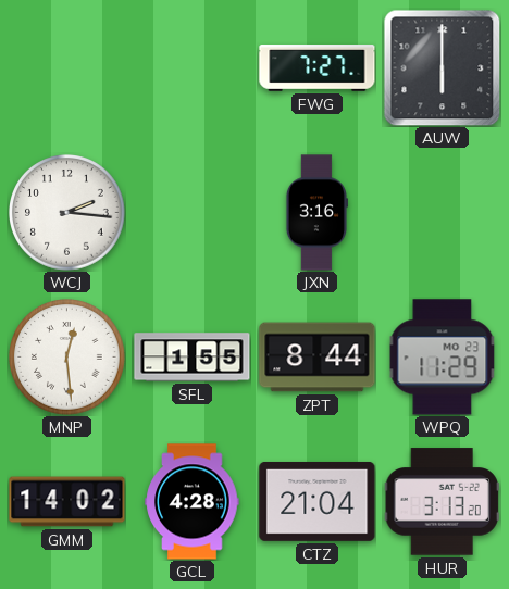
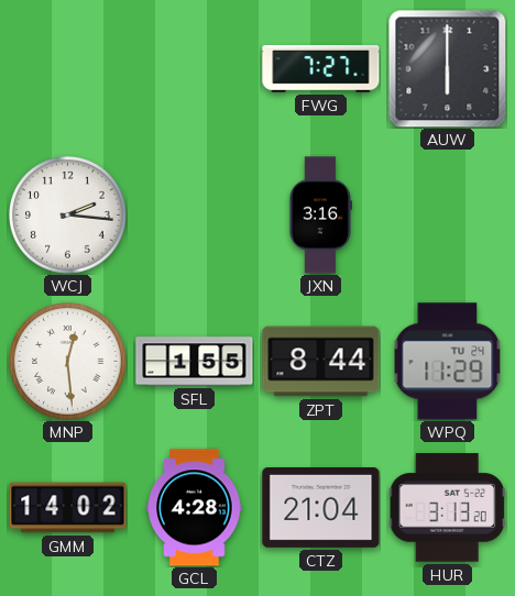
WPQ date: MO 23 -> TU 24
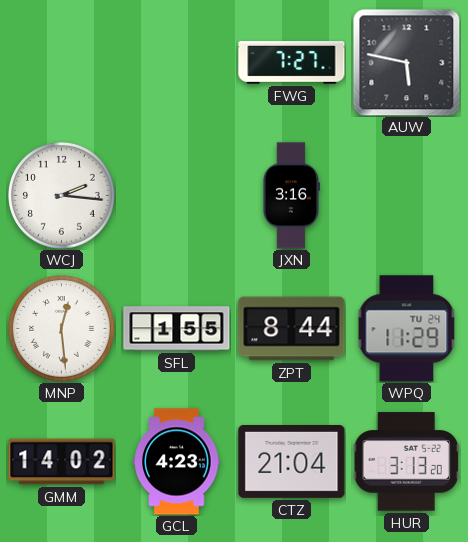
AUW: 6:00 -> 5:47
GCL: 4:28 -> 4:23
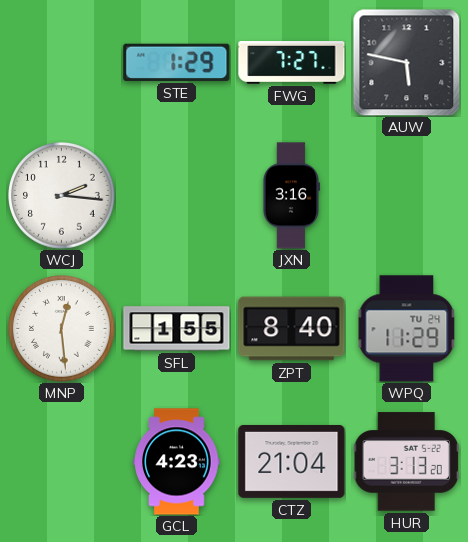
STE: none -> 1:29
ZPT: 8:44 -> 8:40
GMM: 14:02 -> none
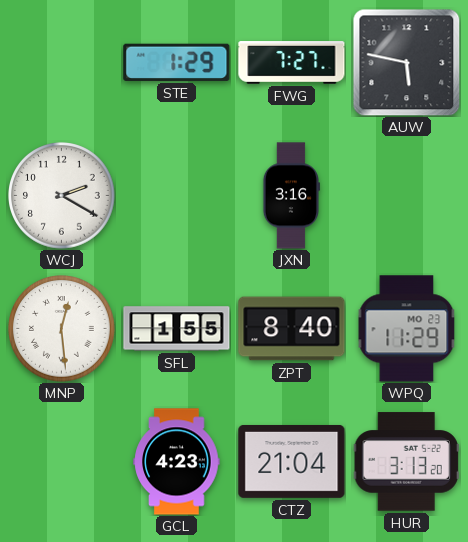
WCJ: 2:16 -> 2:20
WPQ date: TU 24 -> MO 23
